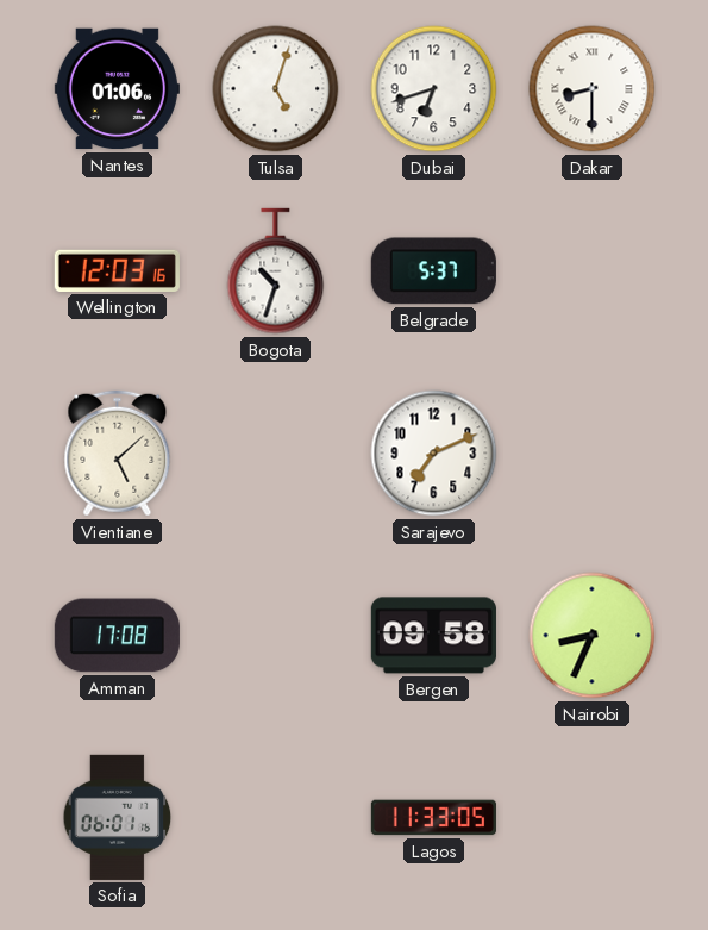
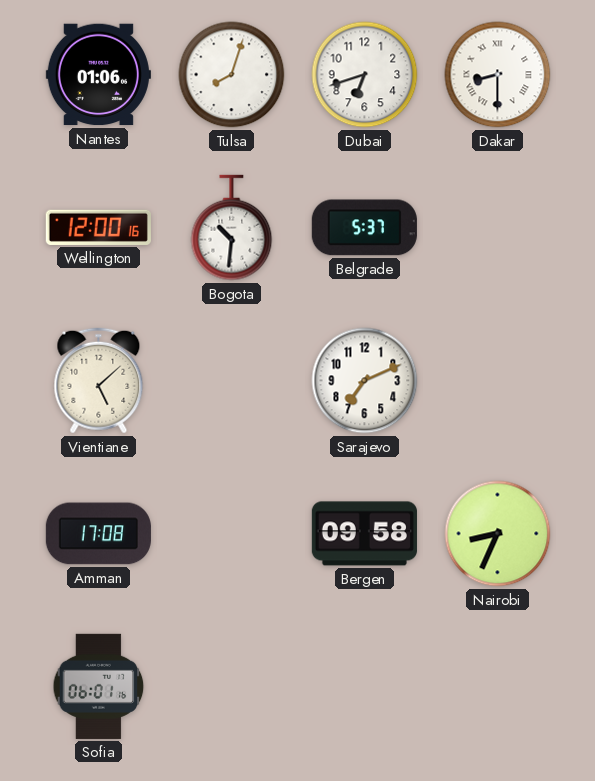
Tulsa: 5:03 -> 8:03
Wellington: 12:03 -> 12:00
Bogota: 10:33 -> 10:31
Lagos: 11:33 -> none
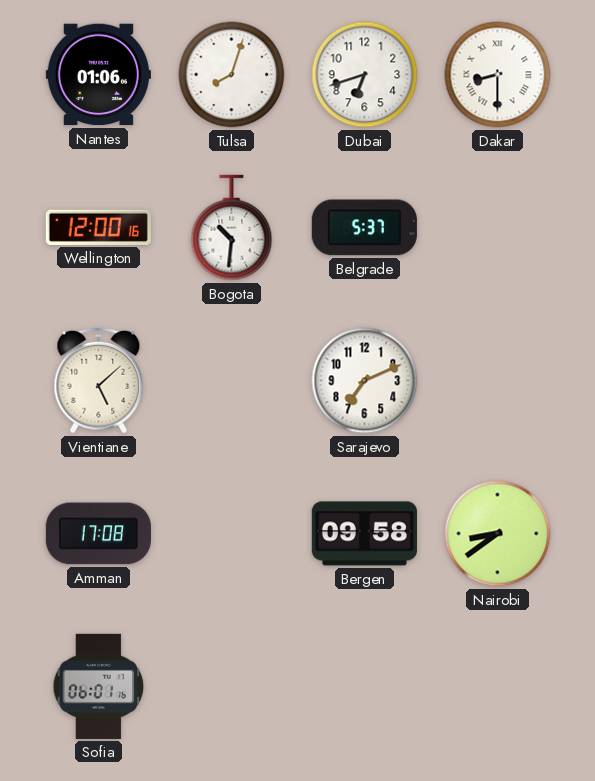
Nairobi: 8:34 -> 8:39
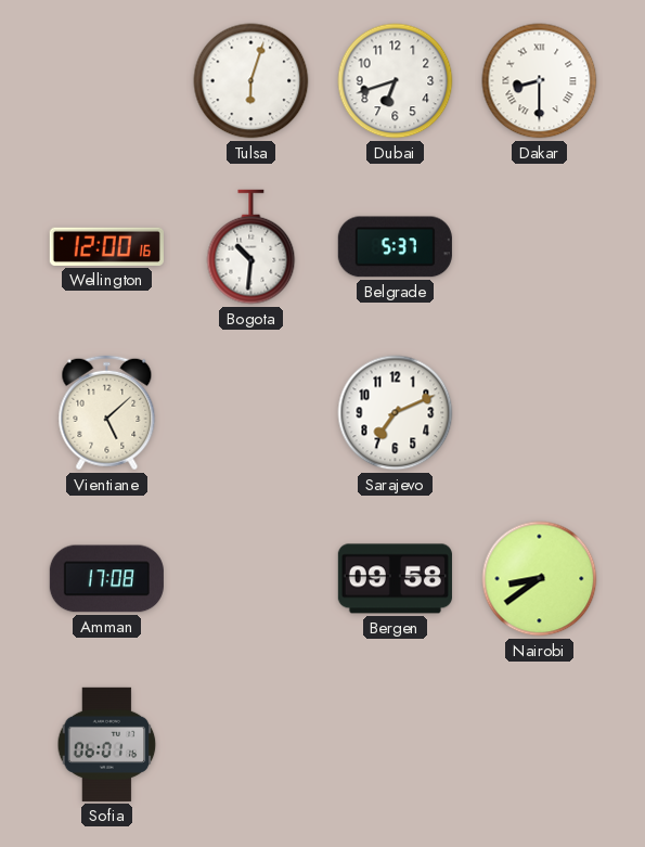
Nantes: 01:06 -> none
Tulsa: 8:03 -> 6:03
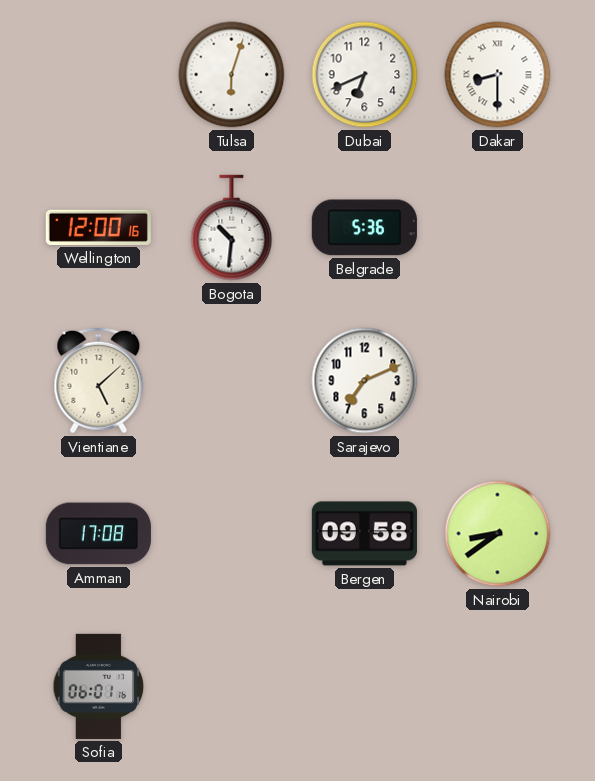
Dubai: 6:42 -> 6:41
Belgrade: 5:37 -> 5:36
